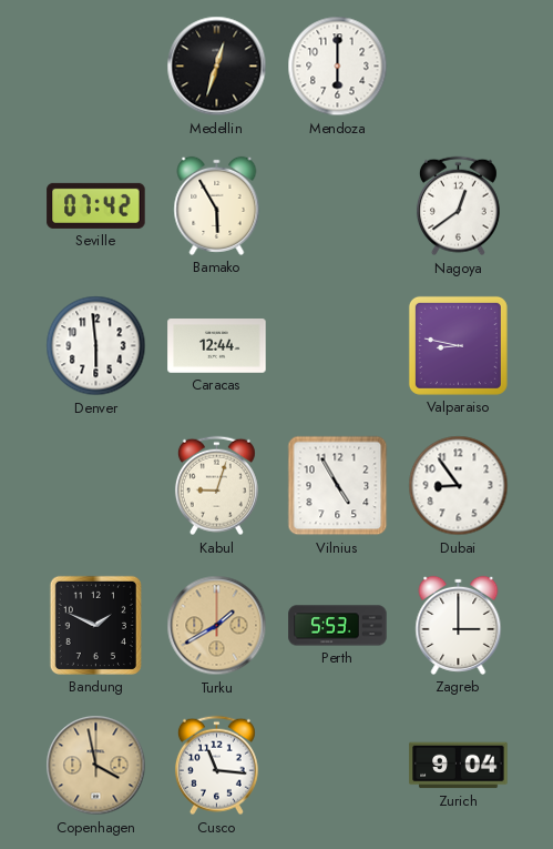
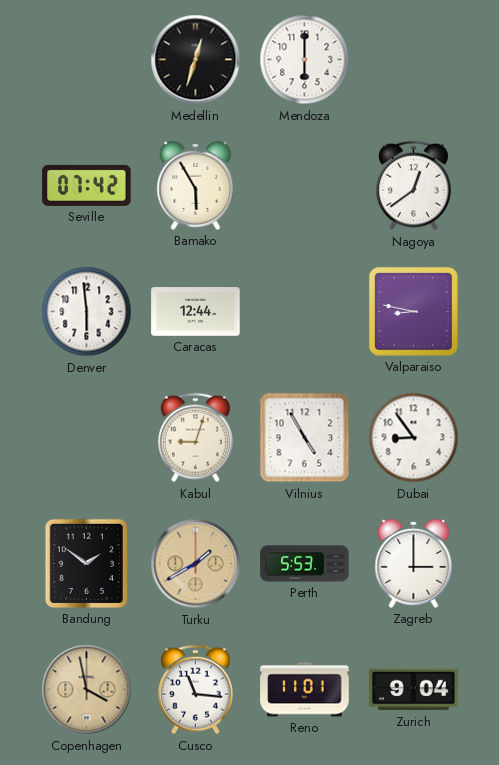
Bandung: 1:49 -> 1:51
Reno: none -> 11:01
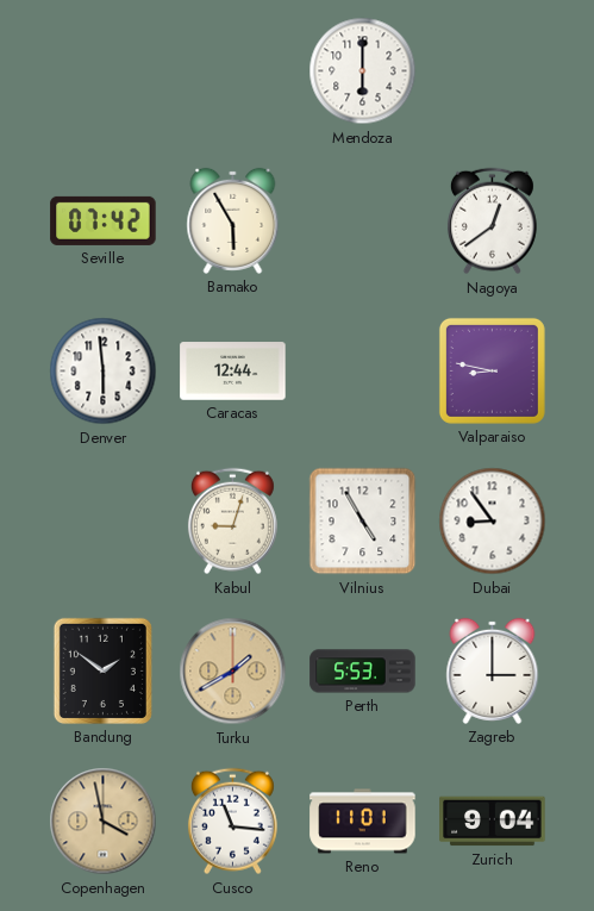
Medellin: 12:33 -> none
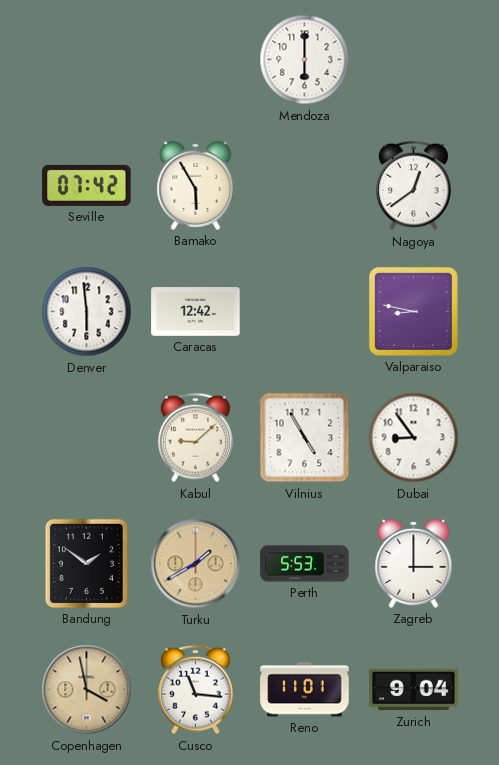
Caracas: 12:44 -> 12:42
Kabul: 9:03 -> 9:08
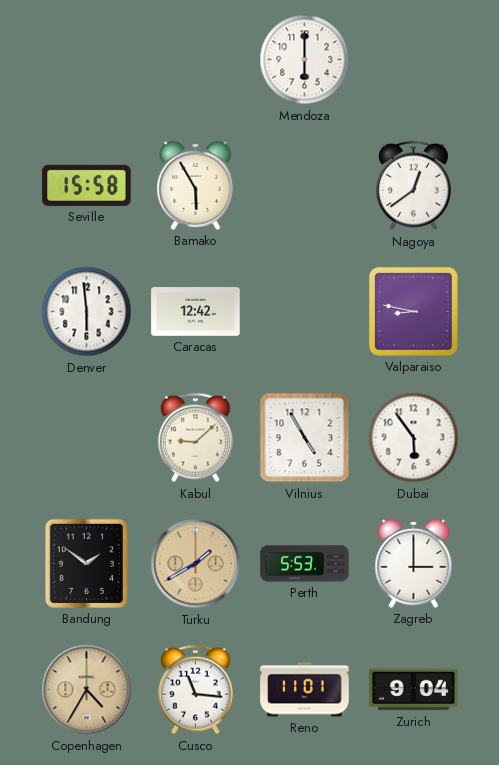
Seville: 07:42 -> 15:58
Dubai: 8:54 -> 5:54
Copenhagen: 3:58 -> 4:35
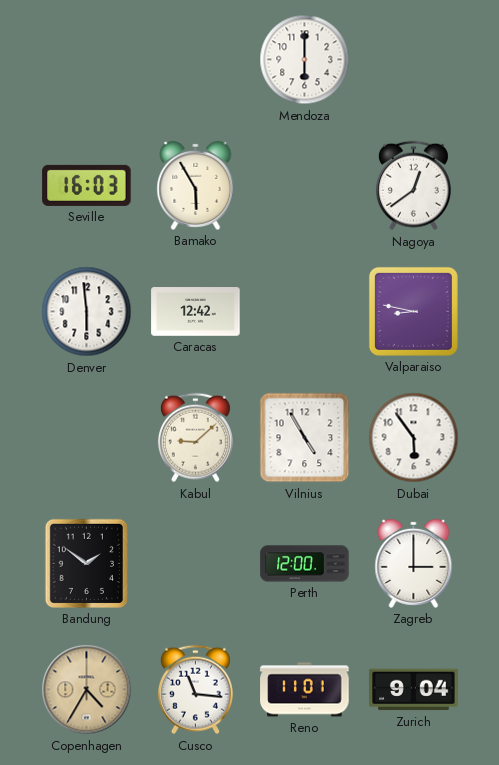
Seville: 15:58 -> 16:03
Turku: 1:40 -> none
Perth: 5:53 -> 12:00
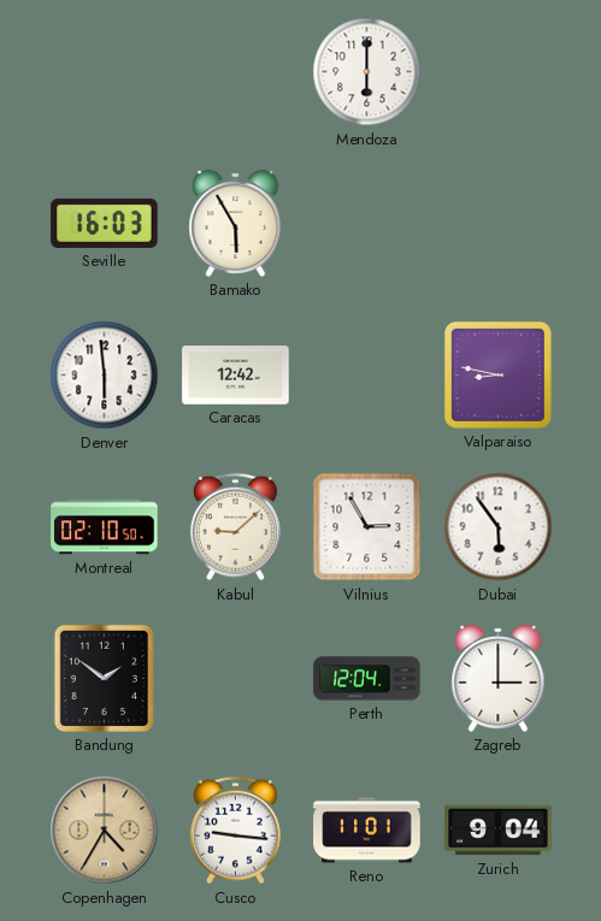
Nagoya: 12:39 -> none
Montreal: none -> 02:10
Vilnius: 4:55 -> 2:55
Perth: 12:00 -> 12:04
Cusco: 11:16 -> 9:16
